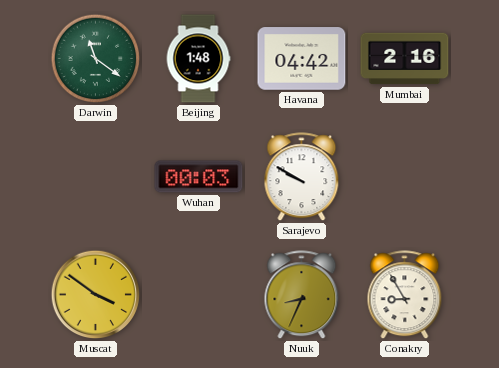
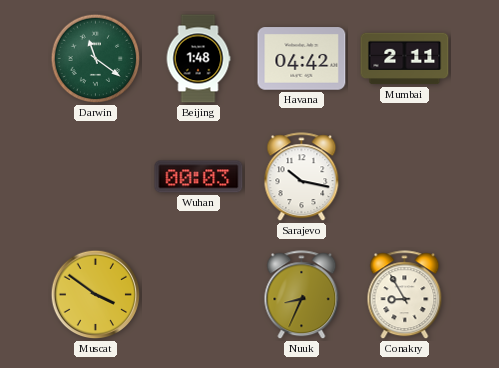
Mumbai: 2:16 -> 2:11
Sarajevo: 9:50 -> 10:17
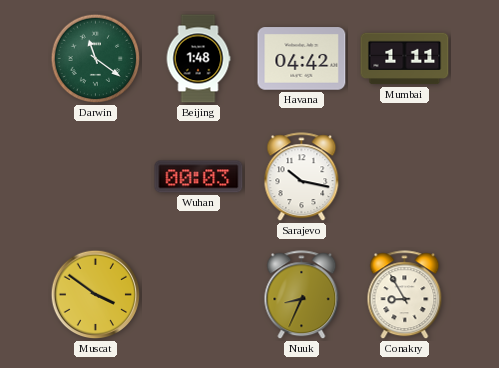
Mumbai: 2:11 -> 1:11
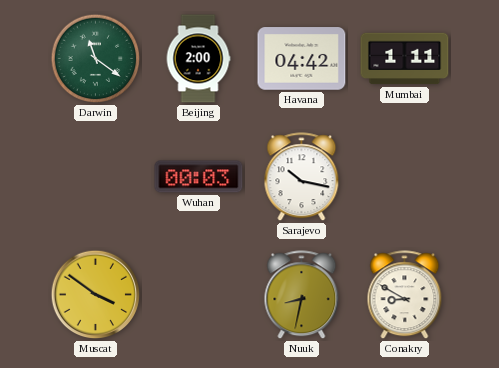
Beijing: 1:48 -> 2:00
Nuuk: 8:34 -> 8:32
Conakry: 8:55 -> 8:50
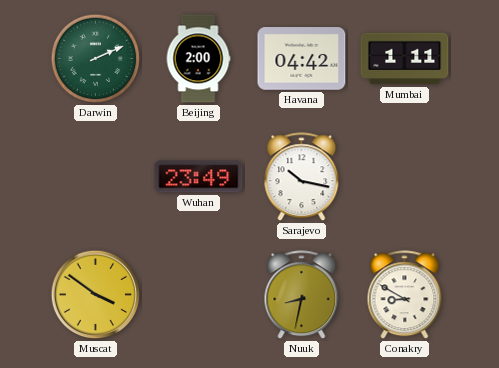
Darwin: 11:21 -> 2:11
Wuhan: 00:03 -> 23:49
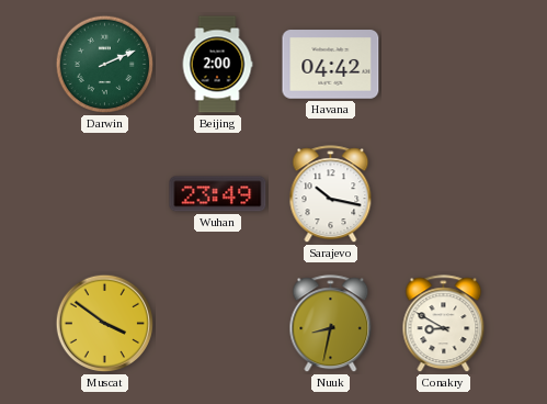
Mumbai: 1:11 -> none
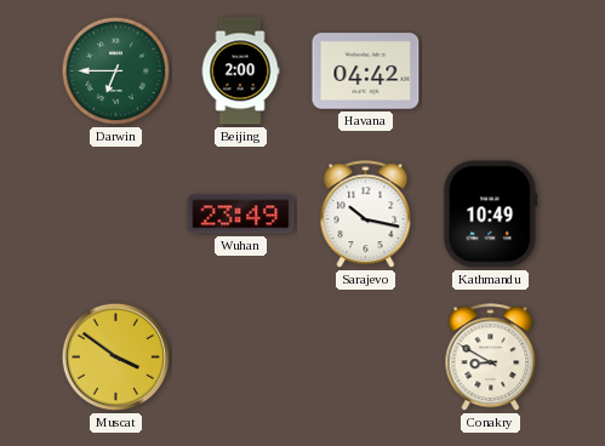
Darwin: 2:11 -> 6:45
Kathmandu: none -> 10:49
Nuuk: 8:32 -> none
